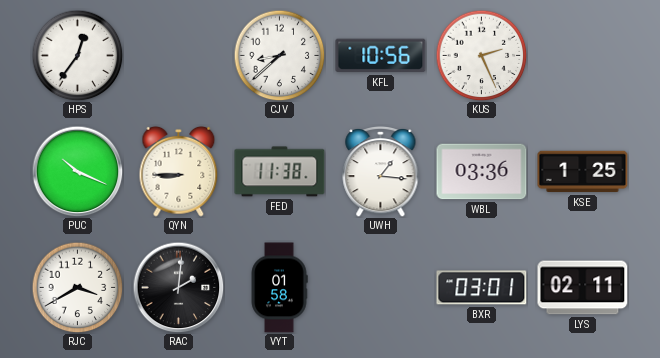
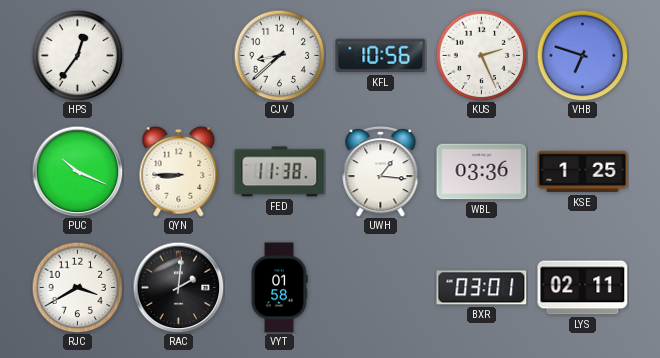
VHB: none -> 6:48
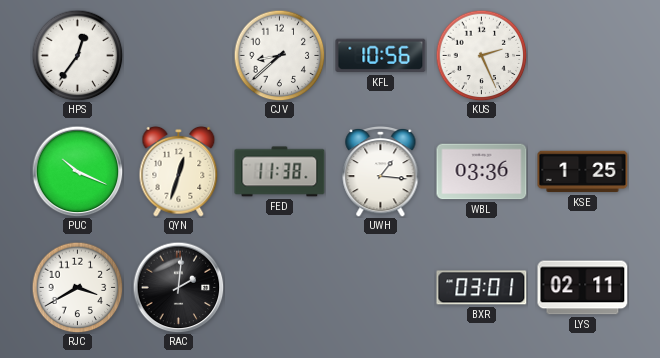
VHB: 6:48 -> none
QYN: 8:45 -> 12:33
VYT: 01:58 -> none
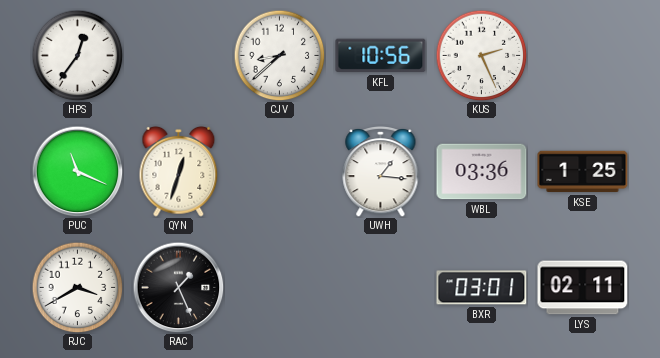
PUC: 10:19 -> 11:19
FED: 11:38 -> none
RAC: 2:01 -> 1:26
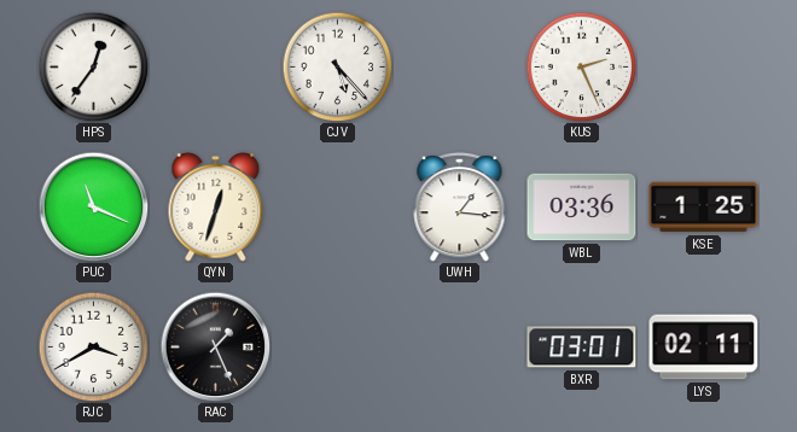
CJV: 8:38 -> 5:23
KFL: 10:56 -> none
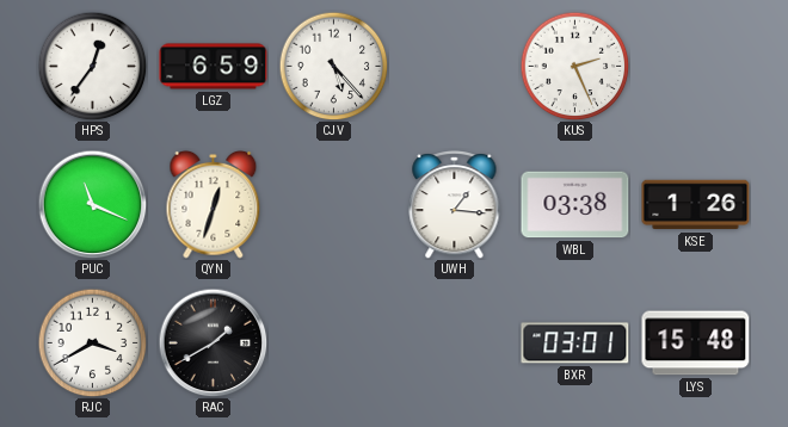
LGZ: none -> 6:59
WBL: 03:36 -> 03:38
KSE: 1:25 -> 1:26
RAC: 1:26 -> 1:40
LYS: 02:11 -> 15:48
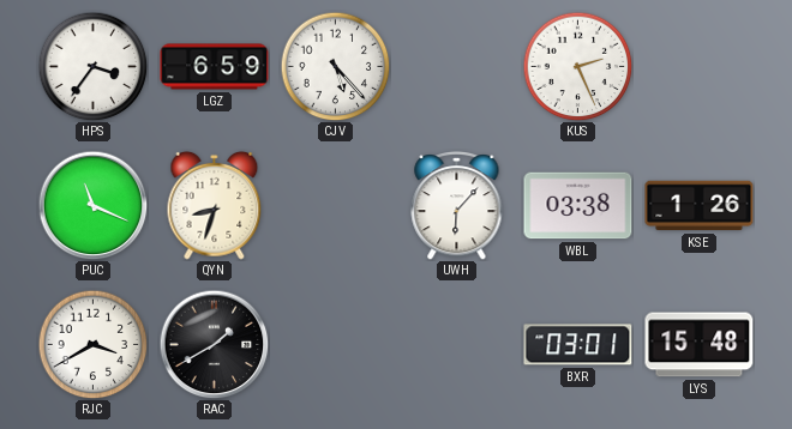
HPS: 12:36 -> 3:36
QYN: 12:33 -> 8:33
UWH: 1:16 -> 6:07
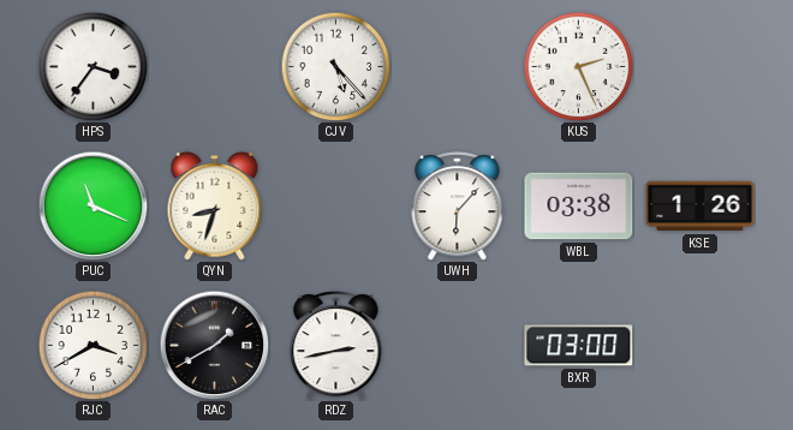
LGZ: 6:59 -> none
RDZ: none -> 2:43
BXR: 03:01 -> 03:00
LYS: 15:48 -> none
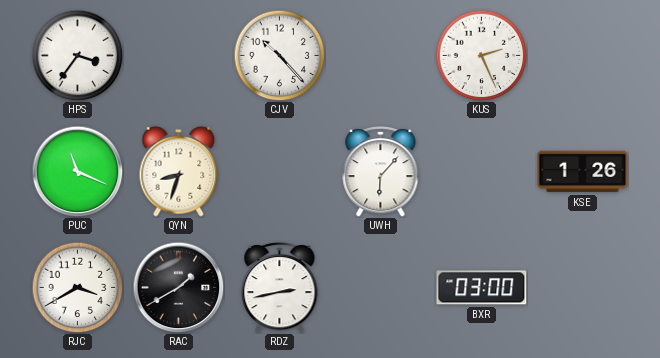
CJV: 5:23 -> 10:23
WBL: 03:38 -> none
